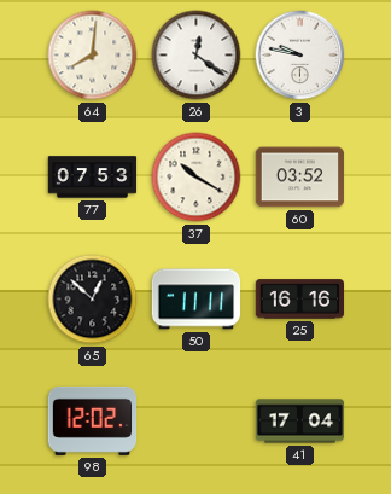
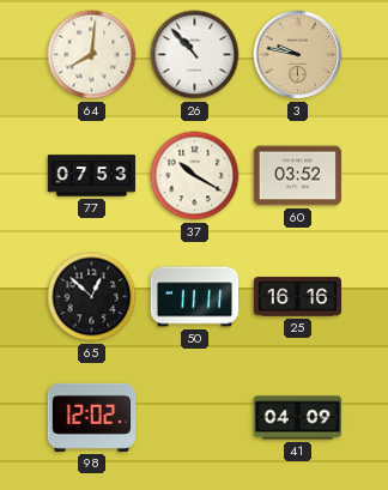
26: 12:21 -> 10:53
3 dial: white -> champagne
41: 17:04 -> 04:09
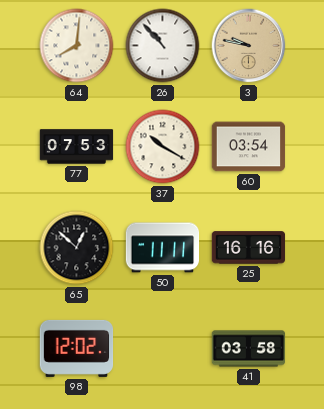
60: 03:52 -> 03:54
41: 04:09 -> 03:58
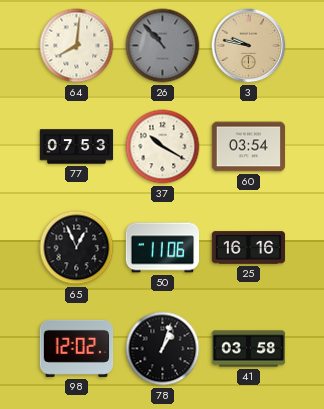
26 dial: white -> grey
65: 12:52 -> 12:56
50: 11:11 -> 11:06
78: none -> 1:03
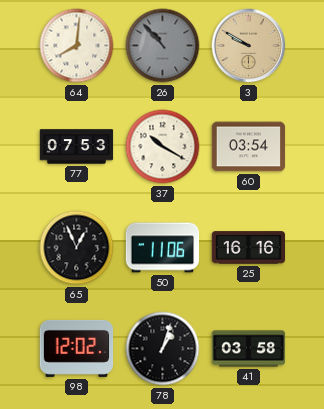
3: 9:47 -> 9:50
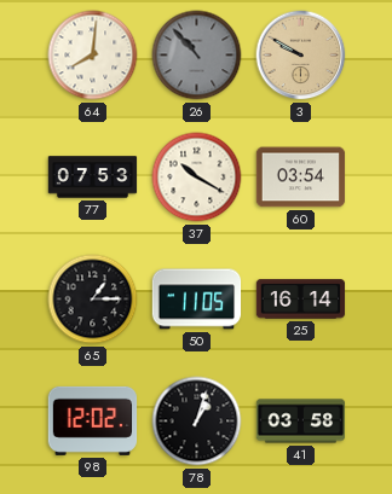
65: 12:56 -> 1:15
50: 11:06 -> 11:05
25: 16:16 -> 16:14
